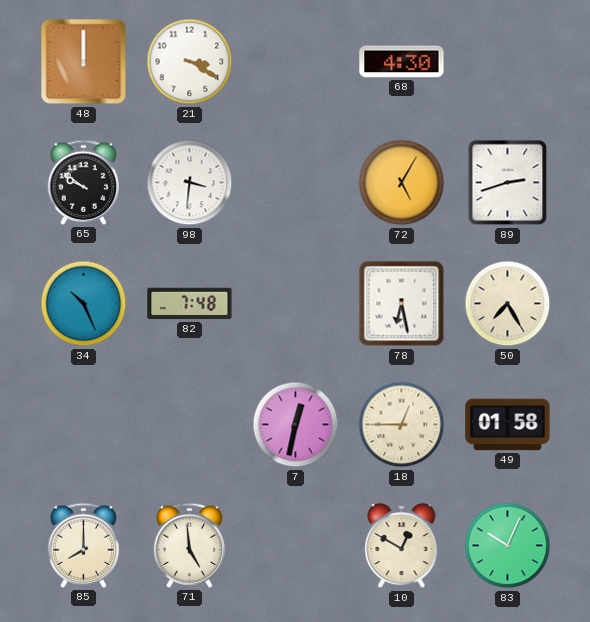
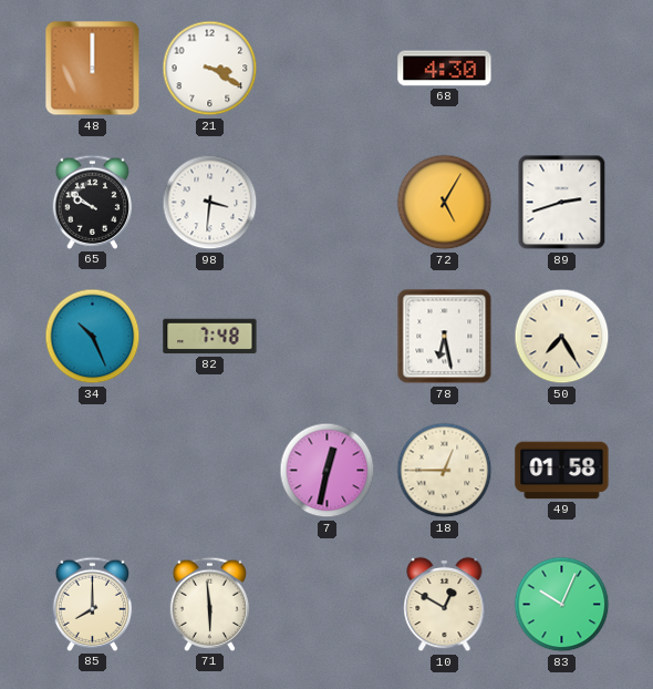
71: 4:59 -> 5:59
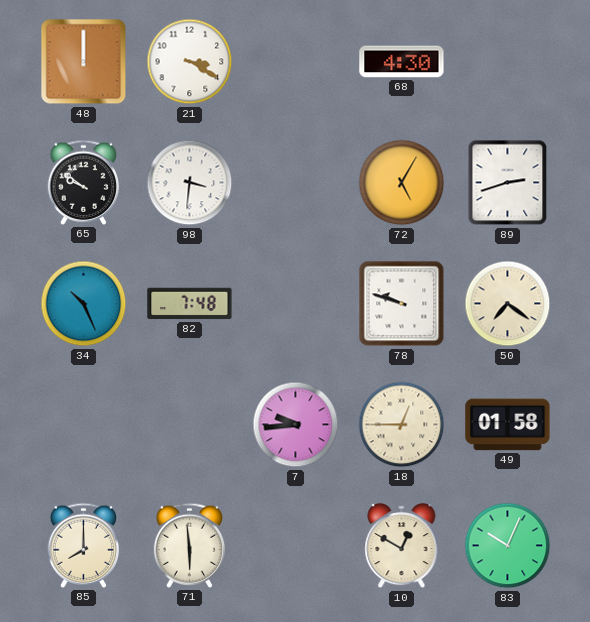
78: 6:28 -> 9:48
50: 7:25 -> 7:21
7: 12:32 -> 9:44
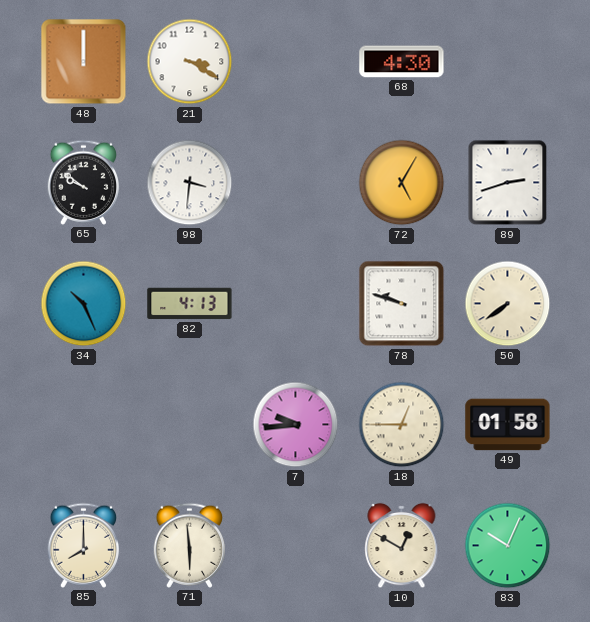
82: 7:48 -> 4:13
50: 7:21 -> 7:39
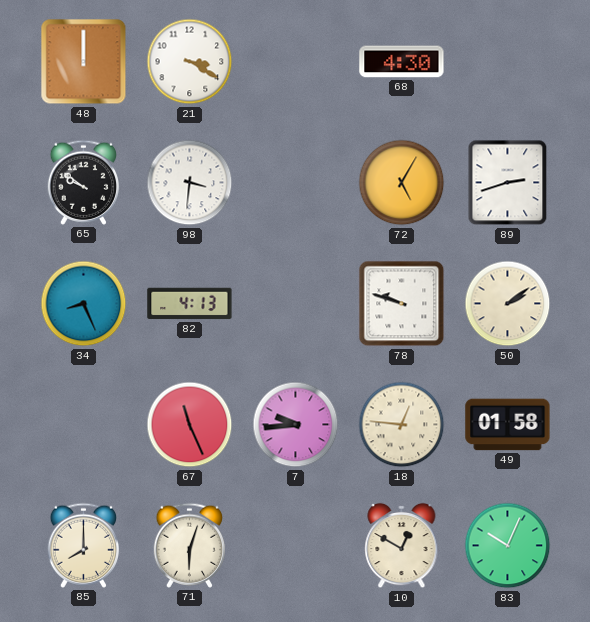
34: 10:26 -> 8:26
50: 7:39 -> 2:09
67: none -> 11:26
18: 12:45 -> 12:46
71: 5:59 -> 6:03
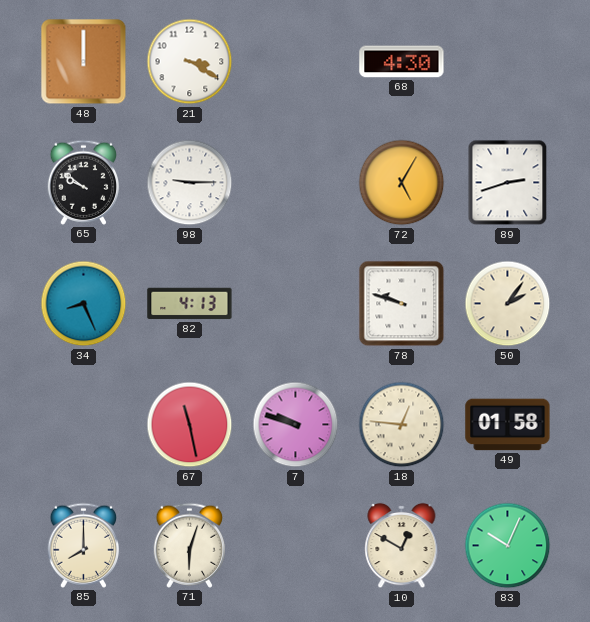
98: 3:31 -> 9:15
50: 2:09 -> 2:06
67: 11:26 -> 11:28
7: 9:44 -> 9:48
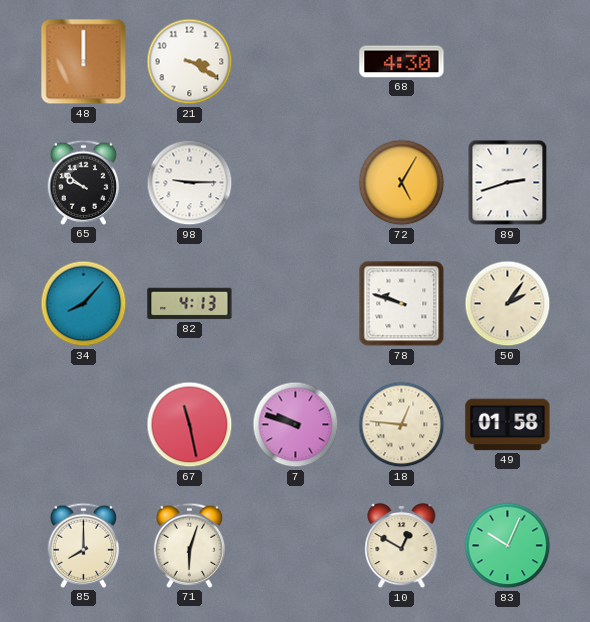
34: 8:26 -> 8:07
